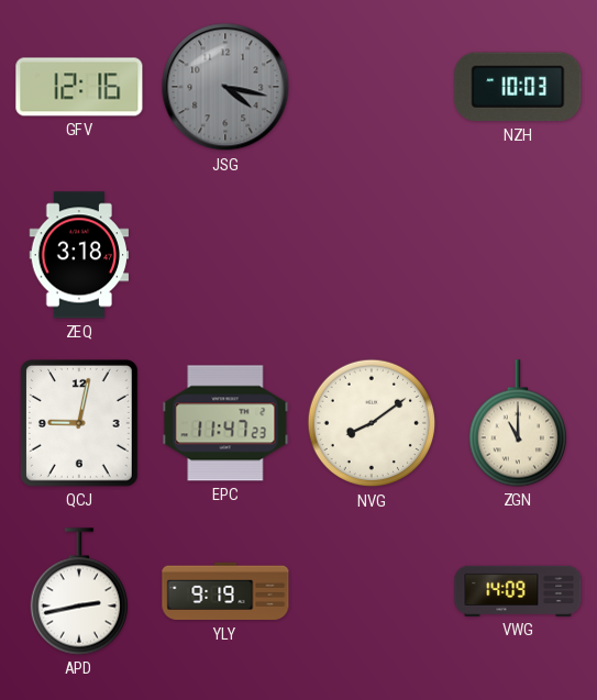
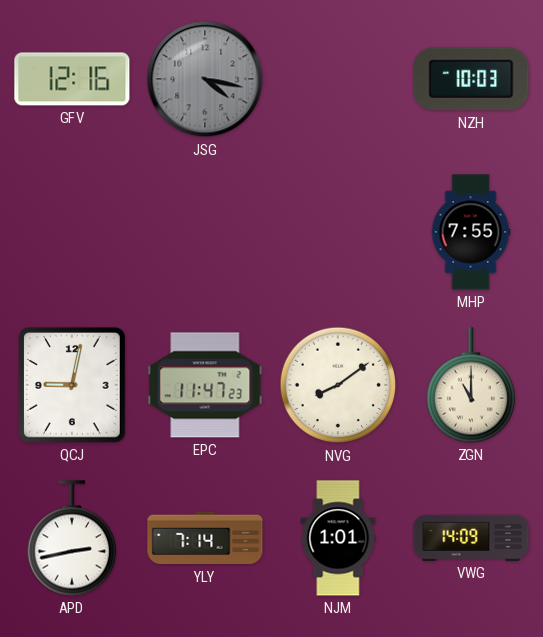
ZEQ: 3:18 -> none
MHP: none -> 7:55
YLY: 9:19 -> 7:14
NJM: none -> 1:01
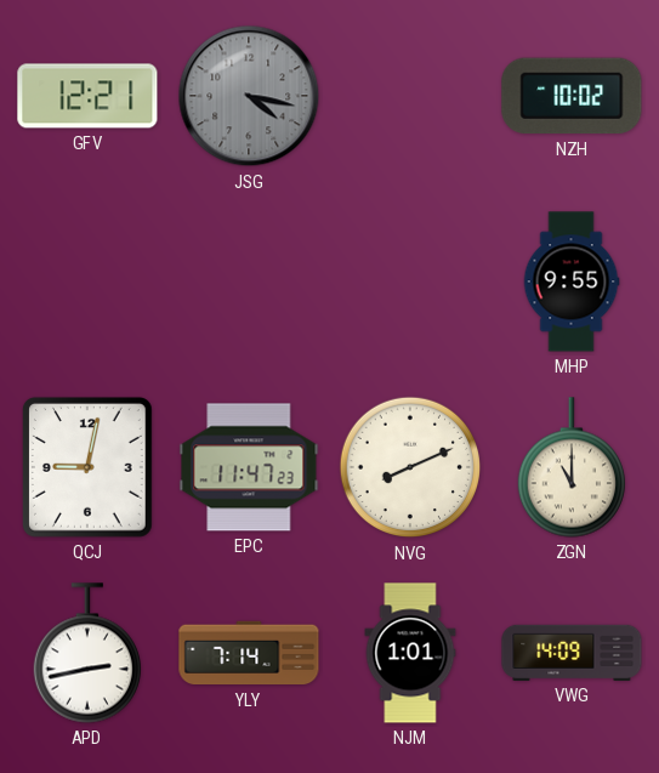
GFV: 12:16 -> 12:21
NZH: 10:03 -> 10:02
MHP: 7:55 -> 9:55
NVG: 8:09 -> 8:11
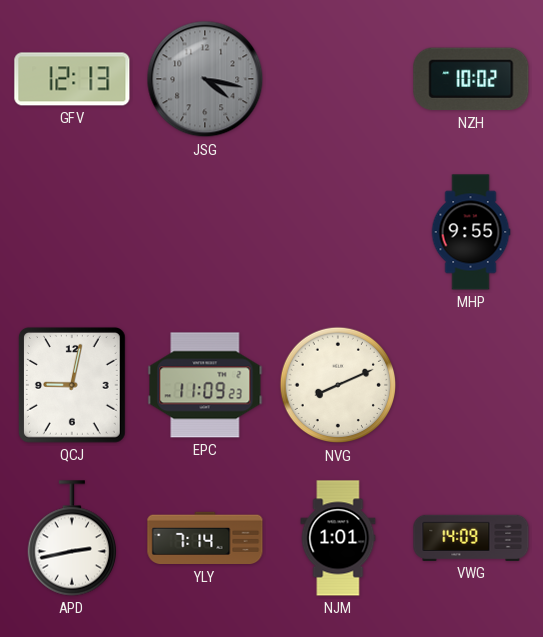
GFV: 12:21 -> 12:13
EPC: 11:47 -> 11:09
ZGN: 11:00 -> none
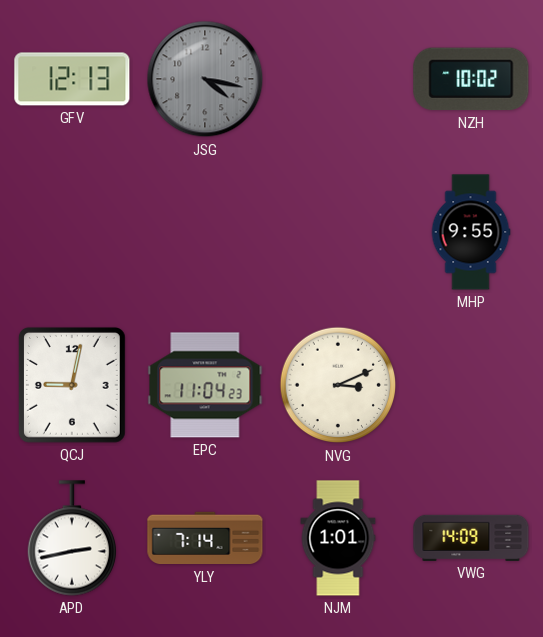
EPC: 11:09 -> 11:04
NVG: 8:11 -> 3:11
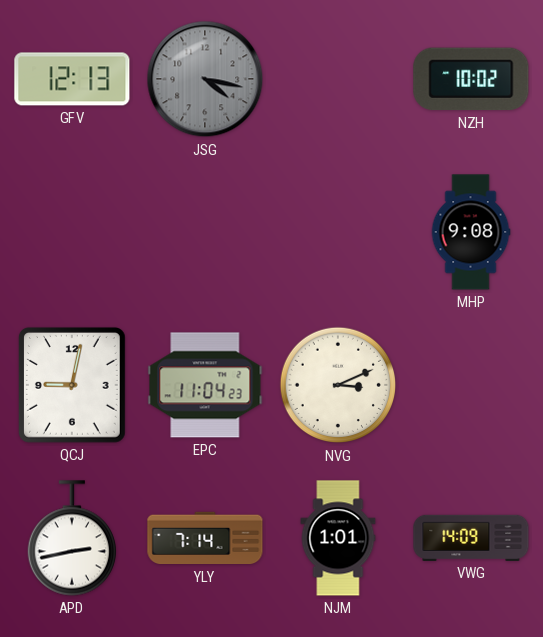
MHP: 9:55 -> 9:08
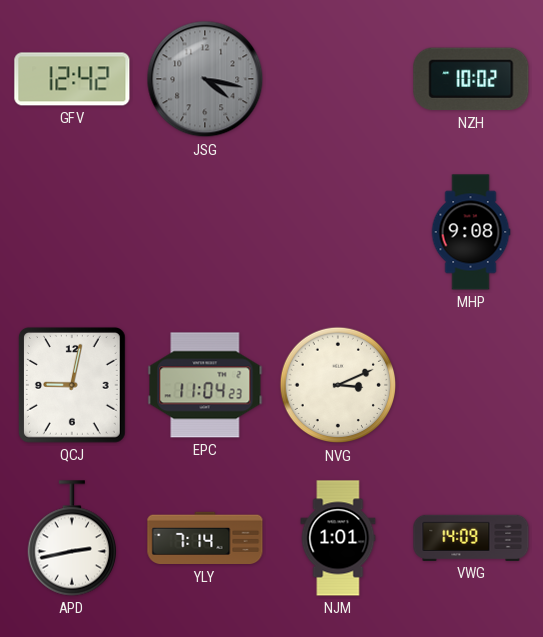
GFV: 12:13 -> 12:42
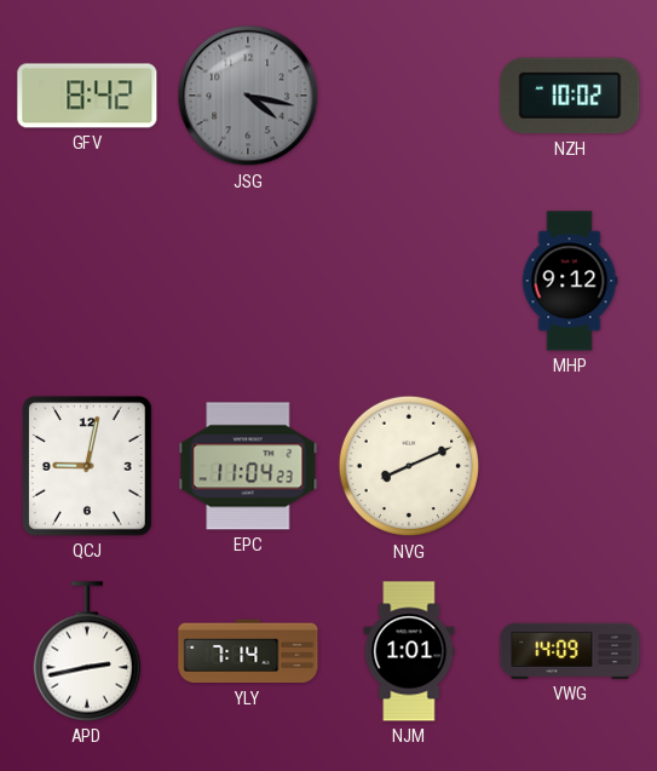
GFV: 12:42 -> 8:42
MHP: 9:08 -> 9:12
NVG: 3:11 -> 8:11
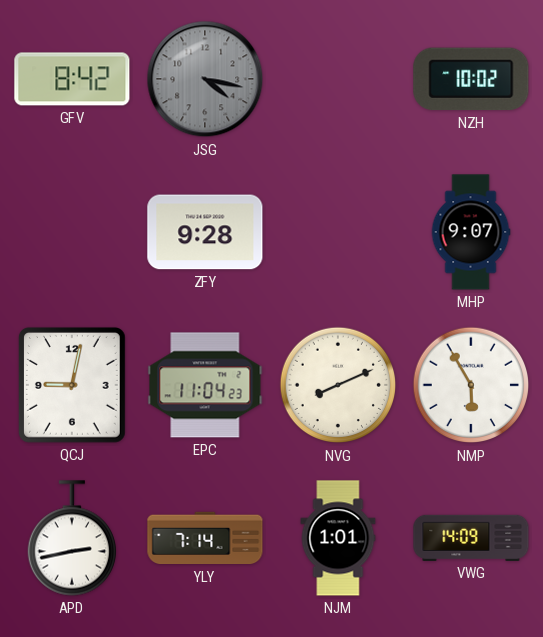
ZFY: none -> 9:28
MHP: 9:12 -> 9:07
NMP: none -> 5:55
